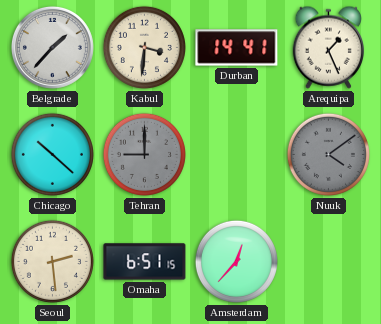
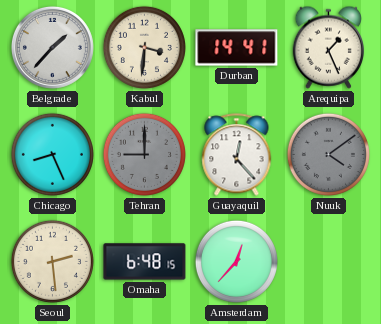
Chicago: 10:22 -> 8:26
Guayaquil: none -> 12:23
Omaha: 6:51 -> 6:48
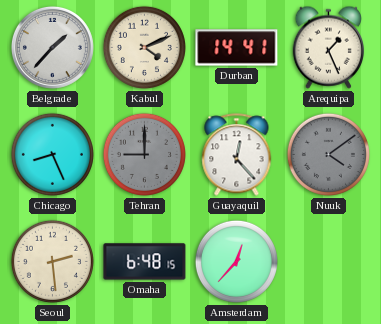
Kabul: 3:31 -> 4:11
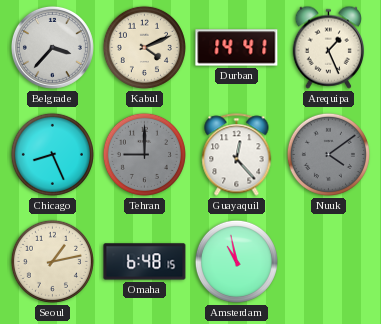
Belgrade: 1:37 -> 3:37
Seoul: 2:29 -> 1:13
Amsterdam: 12:37 -> 10:58
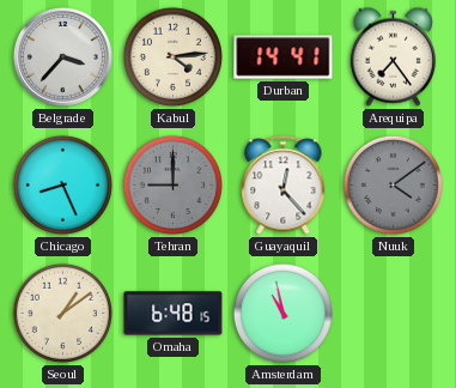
Kabul: 4:11 -> 4:14
Arequipa: 1:26 -> 7:24
Seoul: 1:13 -> 1:09
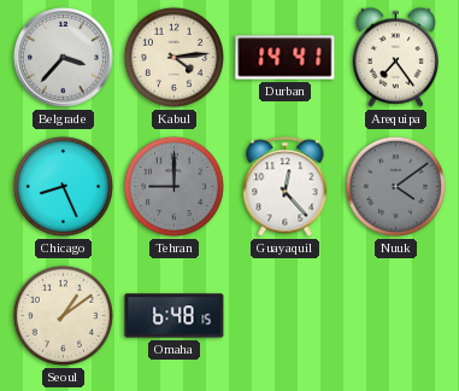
Amsterdam: 10:58 -> none
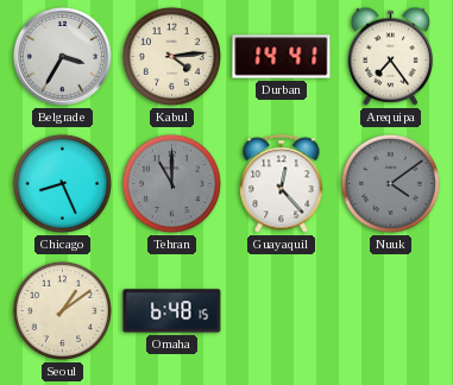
Belgrade: 3:37 -> 3:35
Tehran: 9:00 -> 11:00
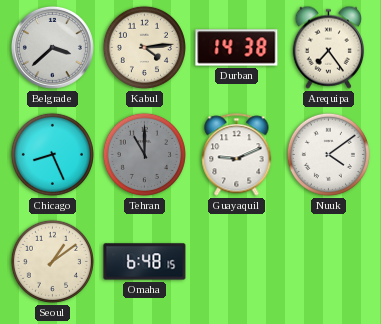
Belgrade: 3:35 -> 3:38
Durban: 14:41 -> 14:38
Guayaquil: 12:23 -> 9:11
Nuuk dial: grey -> white
